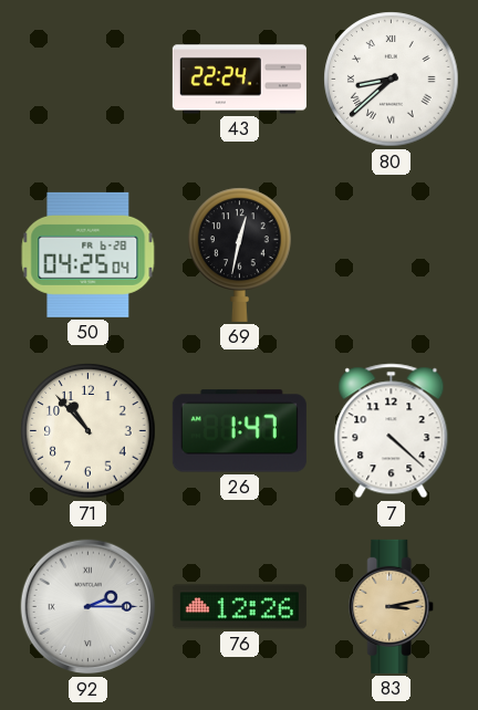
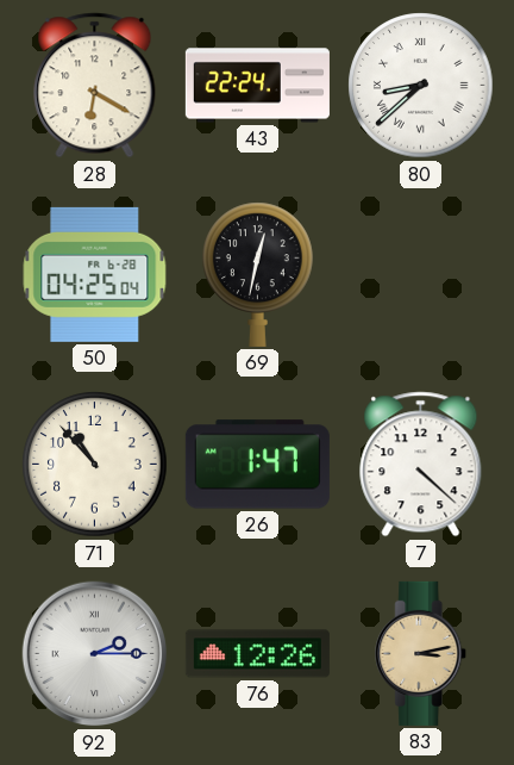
28: none -> 6:20
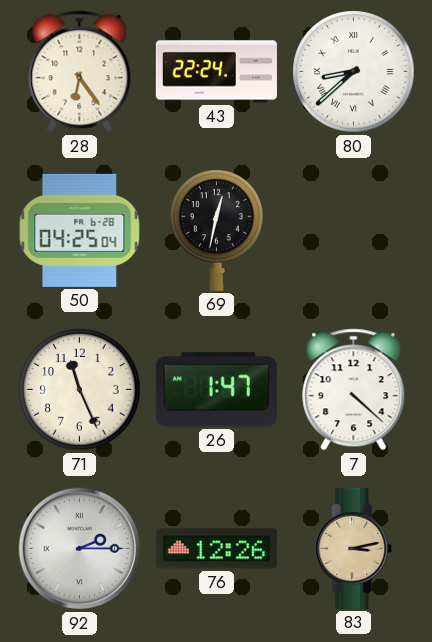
28: 6:20 -> 6:24
71: 10:53 -> 11:26
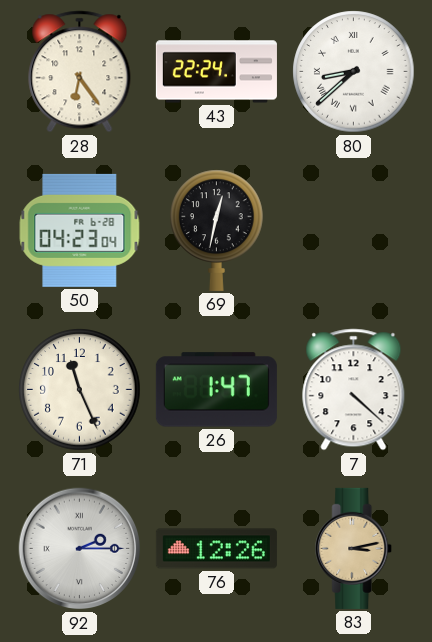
50: 04:25 -> 04:23
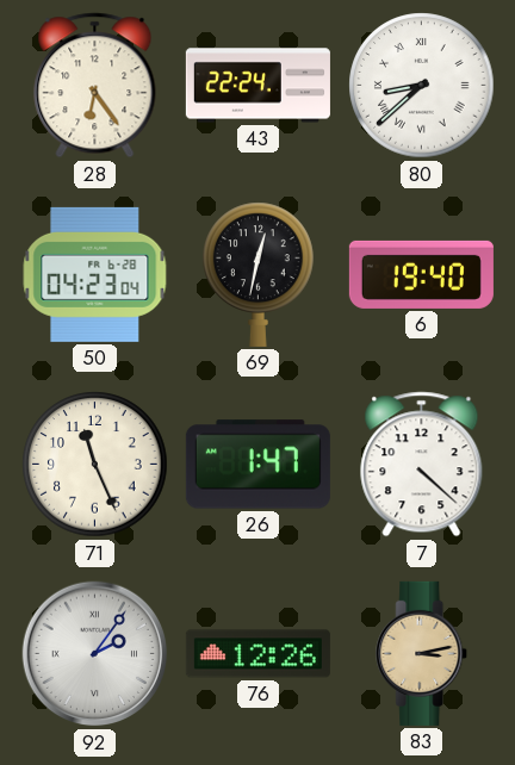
6: none -> 19:40
92: 2:15 -> 2:06
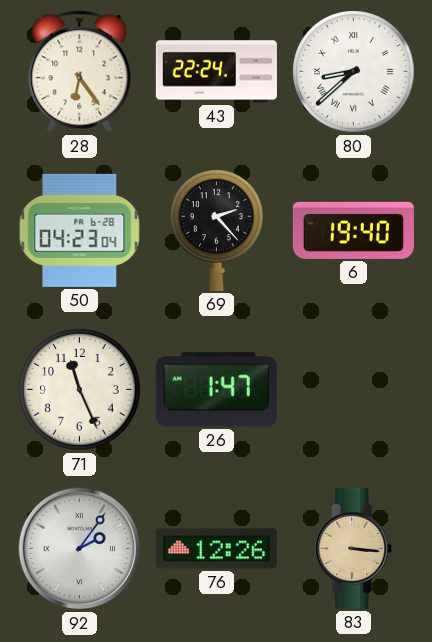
69: 12:32 -> 2:23
7: 4:22 -> none
83: 3:13 -> 3:16
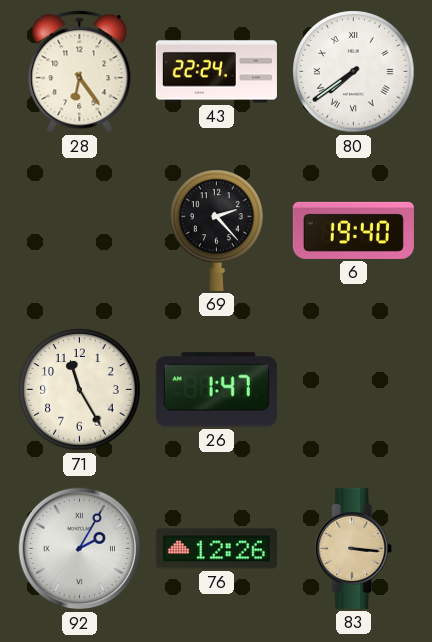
80: 8:38 -> 7:39
50: 04:23 -> none
71: 11:26 -> 11:25
92: 2:06 -> 2:05
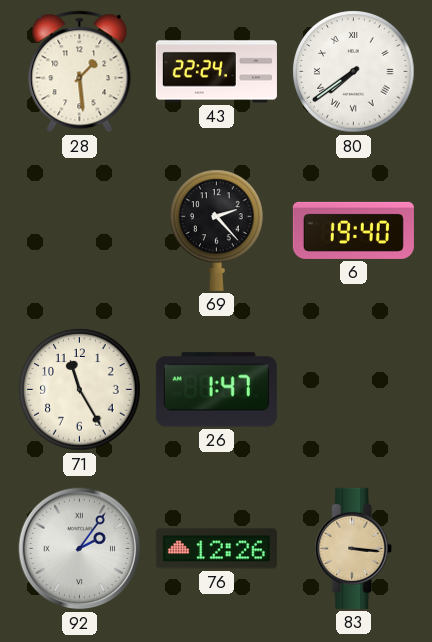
28: 6:24 -> 1:29
92: 2:05 -> 2:06
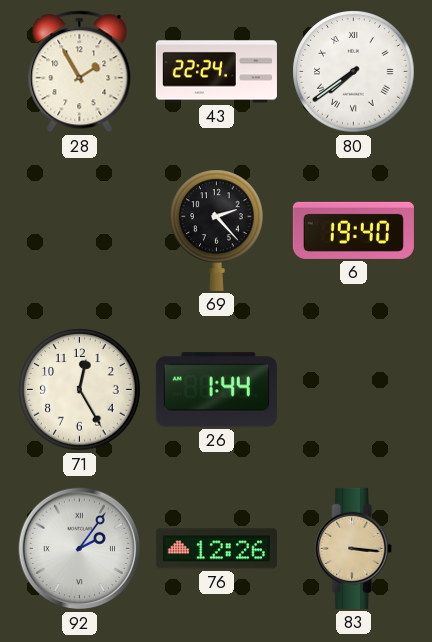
28: 1:29 -> 1:55
71: 11:25 -> 12:25
26: 1:47 -> 1:44
